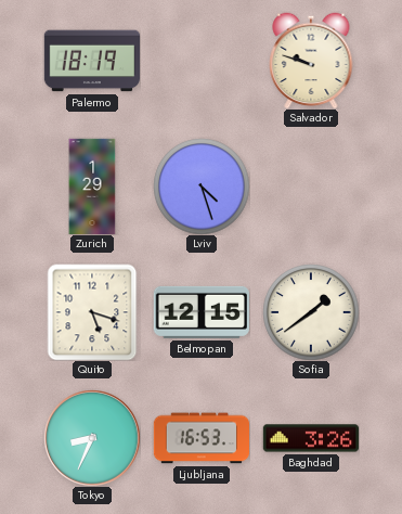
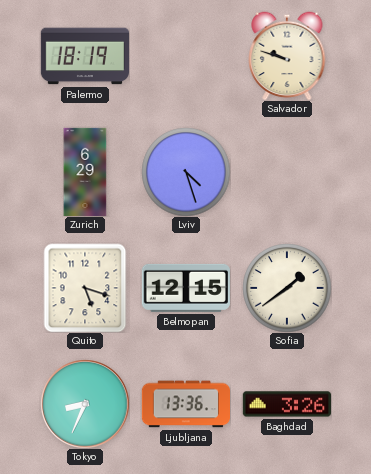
Zurich: 1:29 -> 6:29
Ljubljana: 16:53 -> 13:36
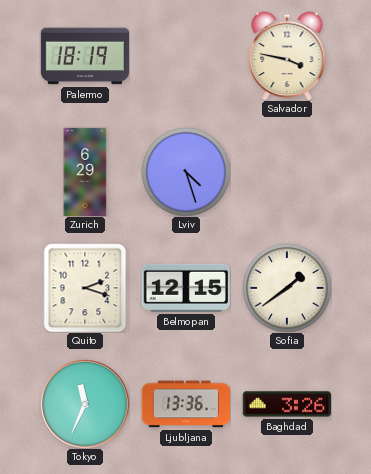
Salvador: 9:48 -> 3:47
Quito: 5:18 -> 2:18
Tokyo: 8:34 -> 11:34
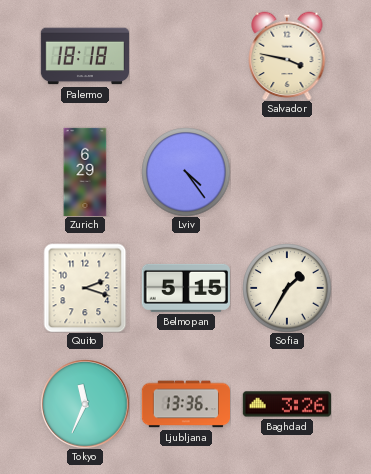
Palermo: 18:19 -> 18:18
Lviv: 4:27 -> 4:24
Belmopan: 12:15 -> 5:15
Sofia: 1:39 -> 1:35
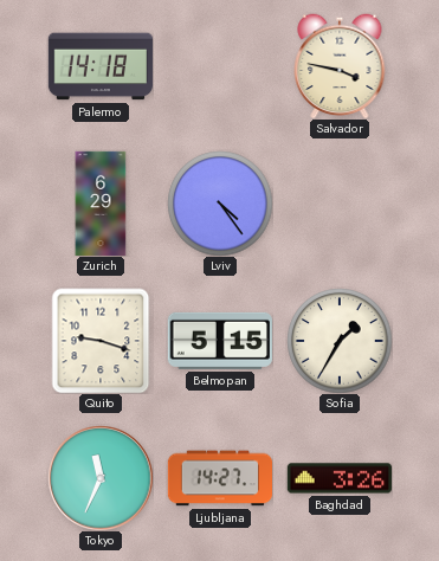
Palermo: 18:18 -> 14:18
Quito: 2:18 -> 9:18
Ljubljana: 13:36 -> 14:27
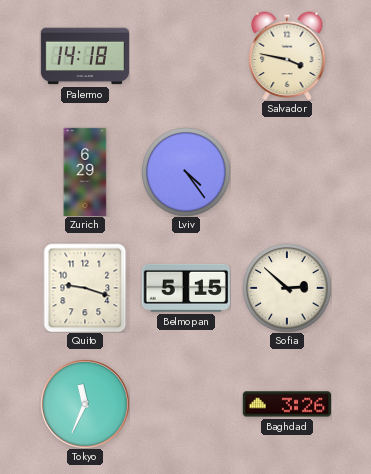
Sofia: 1:35 -> 2:52
Ljubljana: 14:27 -> none
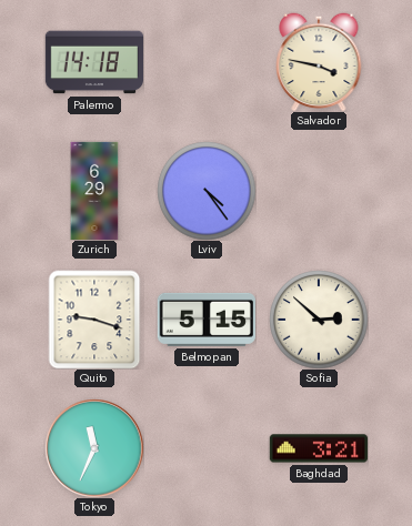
Baghdad: 3:26 -> 3:21
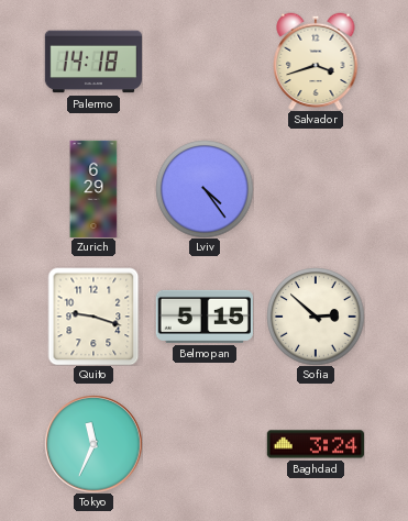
Salvador: 3:47 -> 3:42
Baghdad: 3:21 -> 3:24
